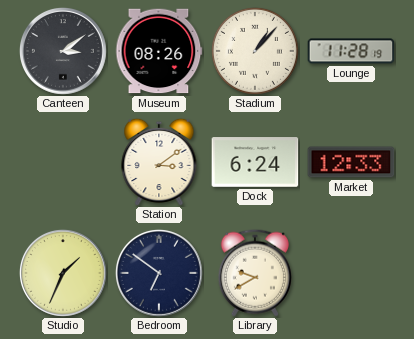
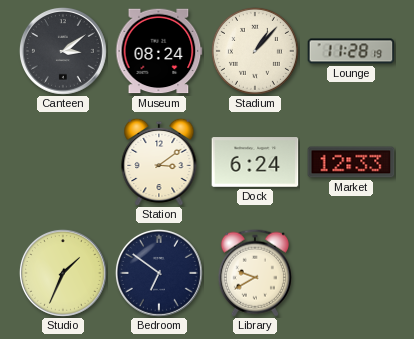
Museum: 08:26 -> 08:24
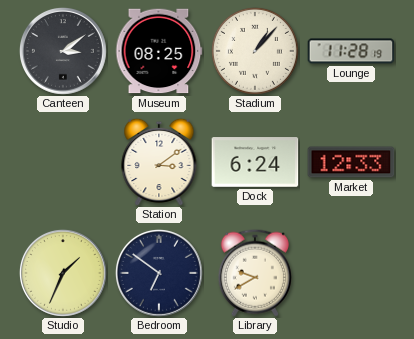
Museum: 08:24 -> 08:25
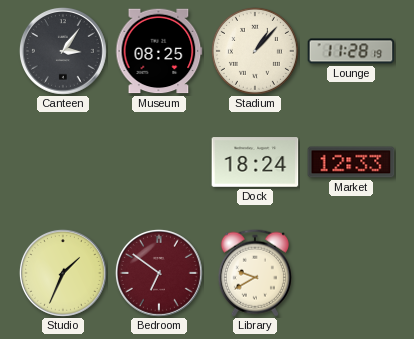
Canteen: 3:09 -> 3:06
Station: 3:09 -> none
Dock: 6:24 -> 18:24
Bedroom dial: navy -> burgundy
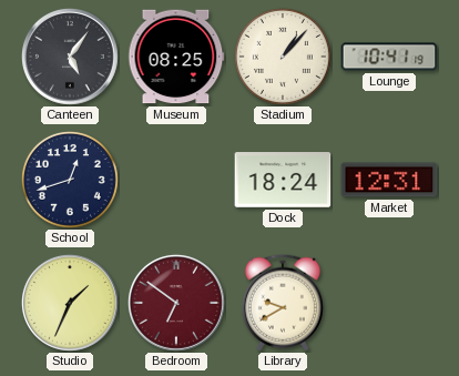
Canteen: 3:06 -> 5:06
Lounge: 11:28 -> 10:41
School: none -> 12:42
Market: 12:33 -> 12:31
